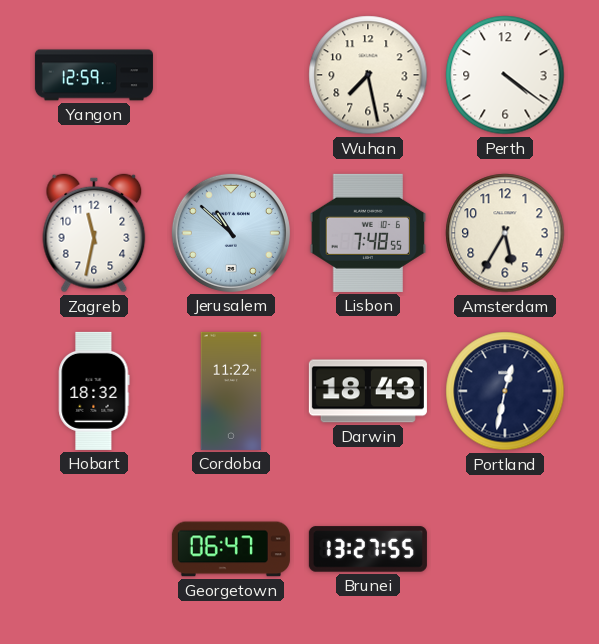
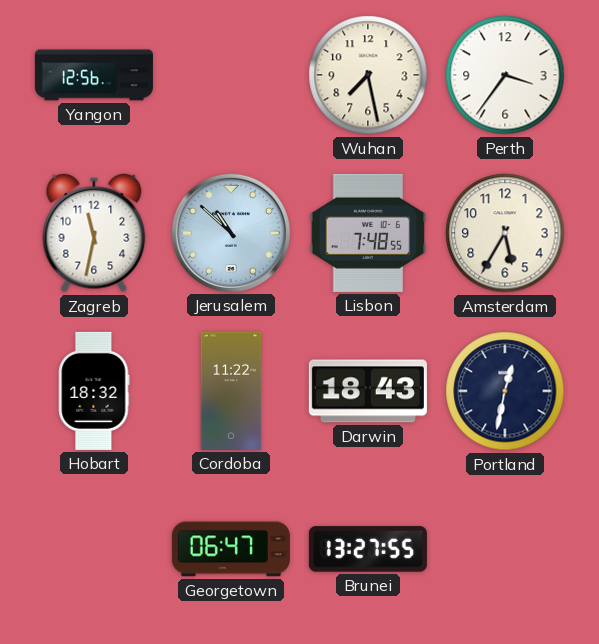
Yangon: 12:59 -> 12:56
Perth: 4:21 -> 3:36
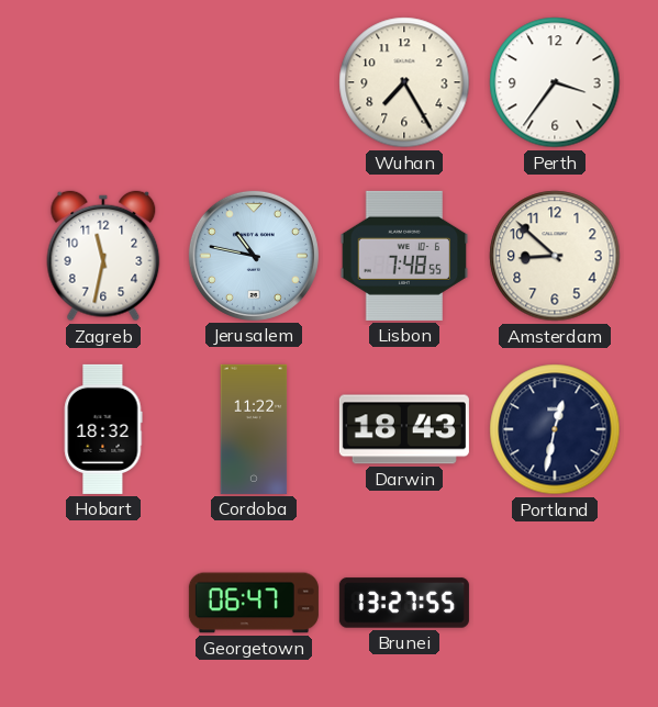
Yangon: 12:56 -> none
Wuhan: 7:28 -> 7:25
Jerusalem: 10:52 -> 10:47
Amsterdam: 5:35 -> 8:52
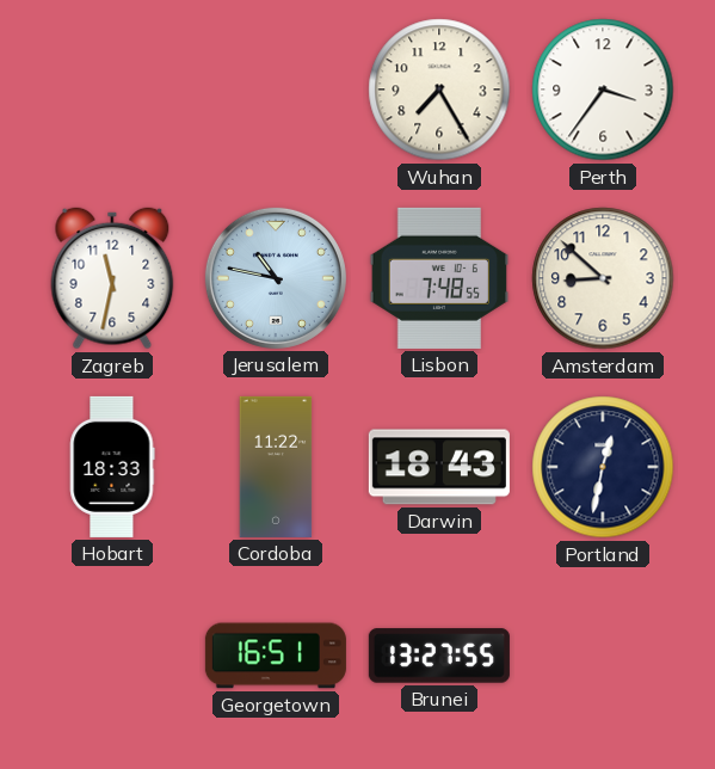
Hobart: 18:32 -> 18:33
Georgetown: 06:47 -> 16:51
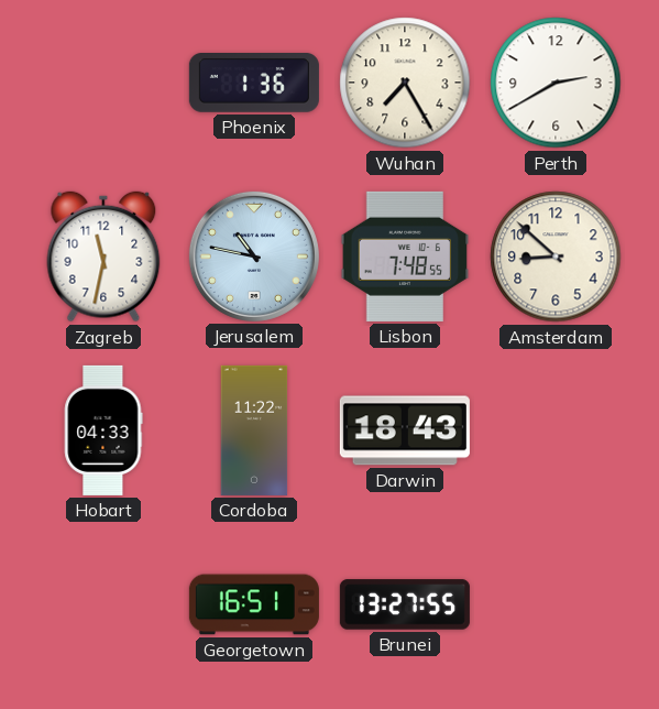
Phoenix: none -> 1:36
Perth: 3:36 -> 2:40
Hobart: 18:33 -> 04:33
Portland: 12:32 -> none
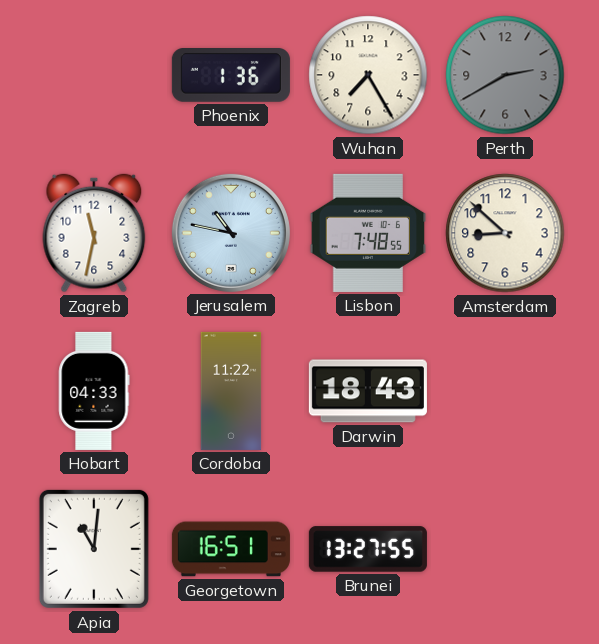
Perth dial: white -> grey
Apia: none -> 11:01
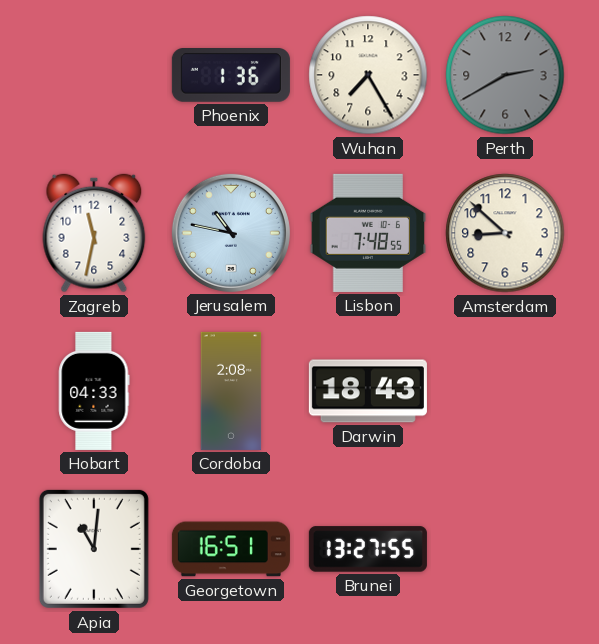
Cordoba: 11:22 -> 2:08
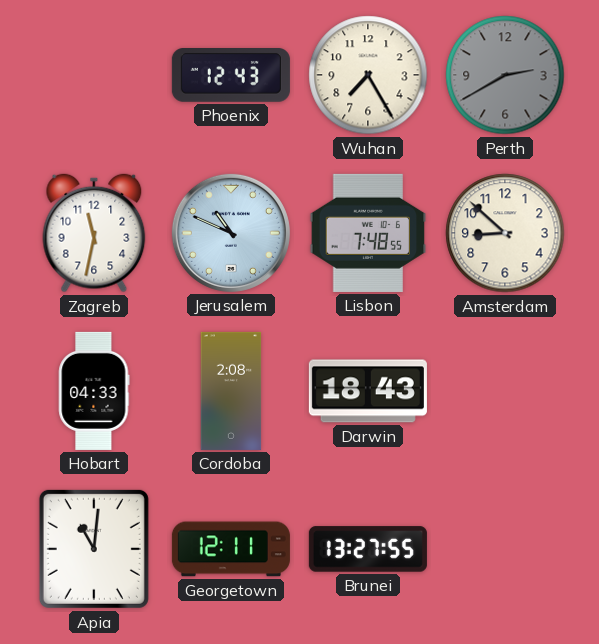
Phoenix: 1:36 -> 12:43
Jerusalem: 10:47 -> 10:49
Georgetown: 16:51 -> 12:11
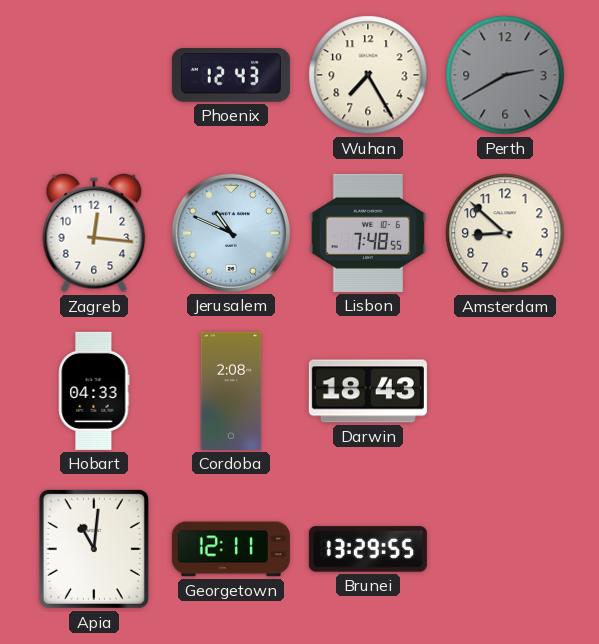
Zagreb: 11:32 -> 12:16
Brunei: 13:27 -> 13:29
